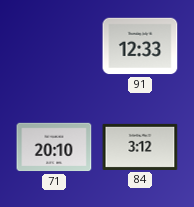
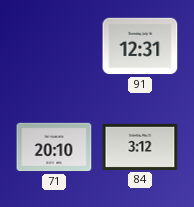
91: 12:33 -> 12:31
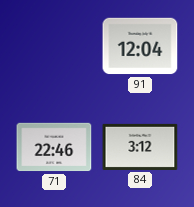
91: 12:31 -> 12:04
71: 20:10 -> 22:46
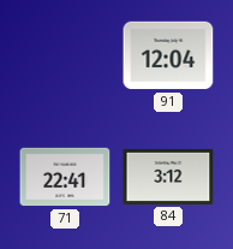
71: 22:46 -> 22:41
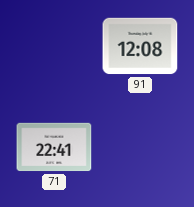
91: 12:04 -> 12:08
84: 3:12 -> none
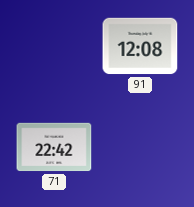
71: 22:41 -> 22:42
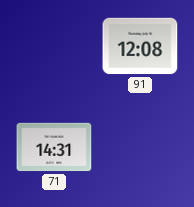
71: 22:42 -> 14:31
